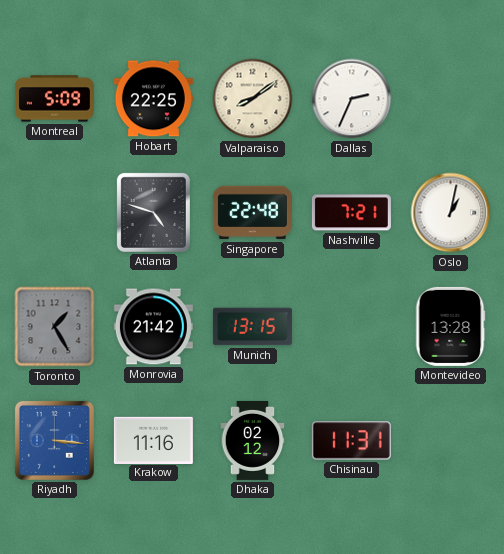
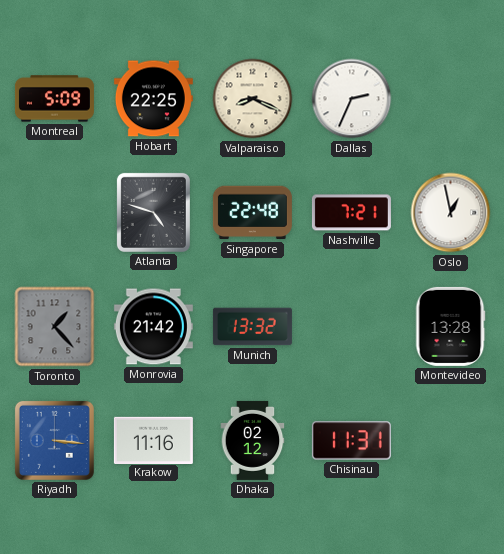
Valparaiso: 8:09 -> 8:19
Oslo: 1:02 -> 12:58
Toronto: 1:25 -> 1:23
Munich: 13:15 -> 13:32
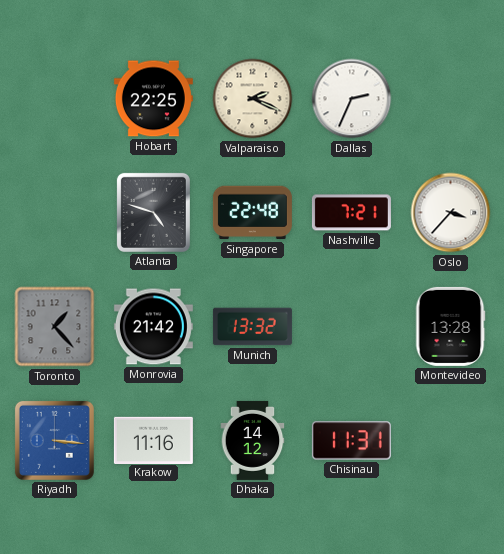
Montreal: 5:09 -> none
Valparaiso: 8:19 -> 2:19
Oslo: 12:58 -> 3:37
Dhaka: 02:12 -> 14:12
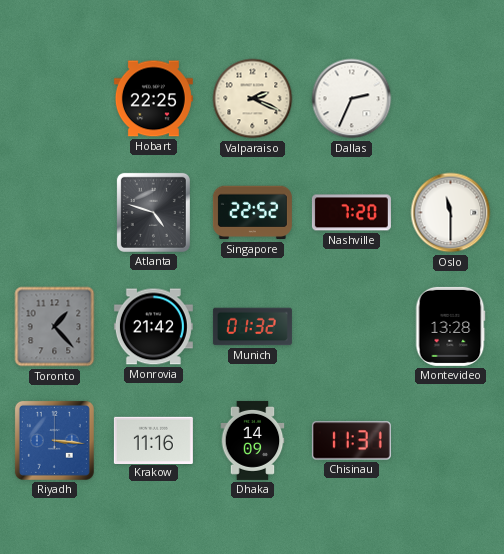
Singapore: 22:48 -> 22:52
Nashville: 7:21 -> 7:20
Oslo: 3:37 -> 11:30
Munich: 13:32 -> 01:32
Dhaka: 14:12 -> 14:09
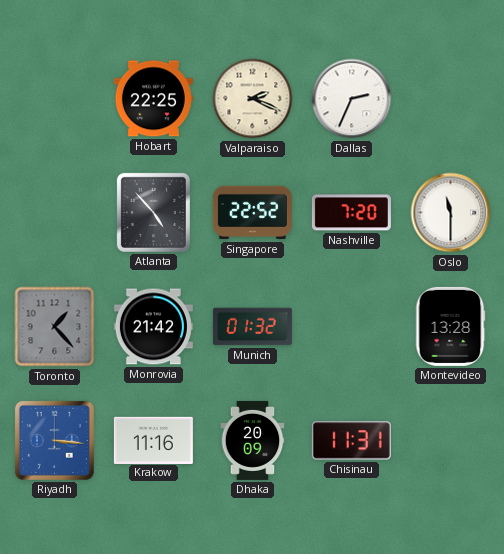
Atlanta: 4:48 -> 4:53
Dhaka: 14:09 -> 20:09
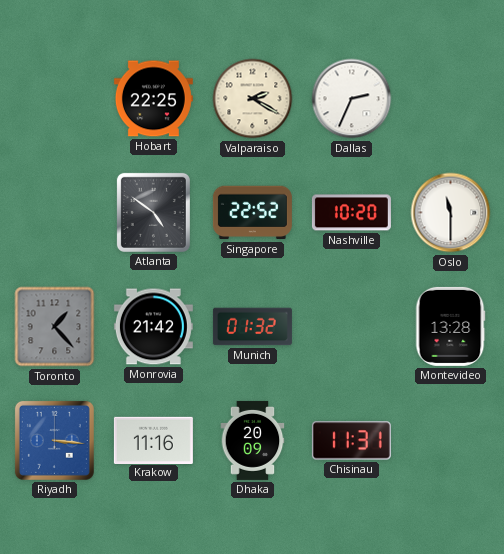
Valparaiso: 2:19 -> 2:20
Atlanta: 4:53 -> 4:51
Nashville: 7:20 -> 10:20
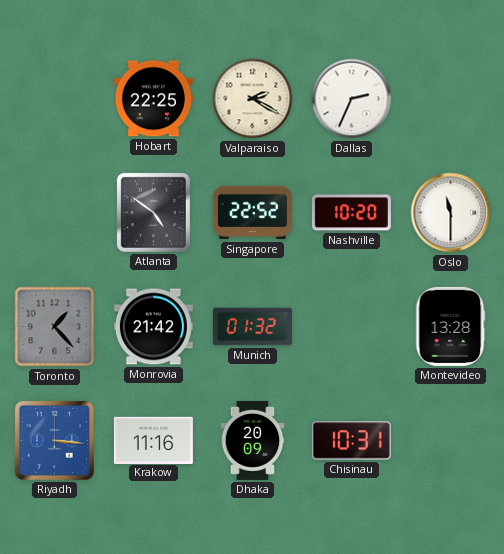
Chisinau: 11:31 -> 10:31
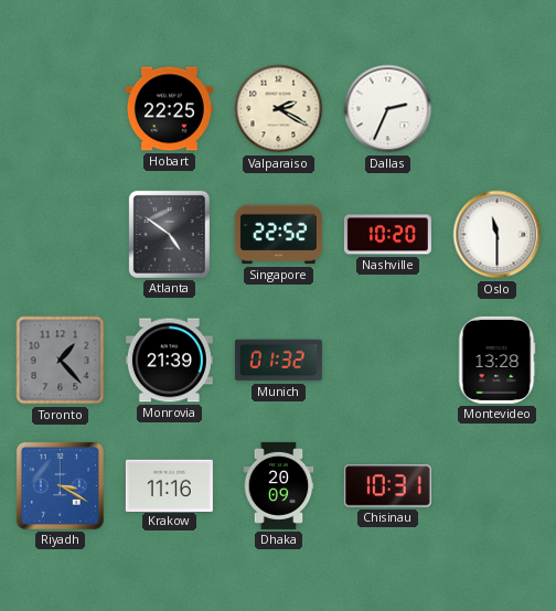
Monrovia: 21:42 -> 21:39
Riyadh: 3:16 -> 3:20
